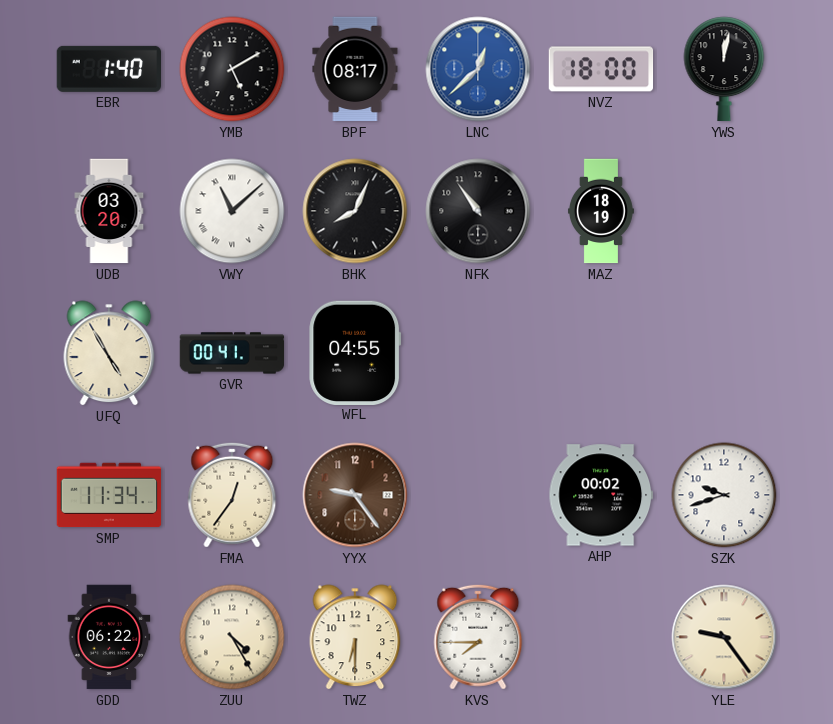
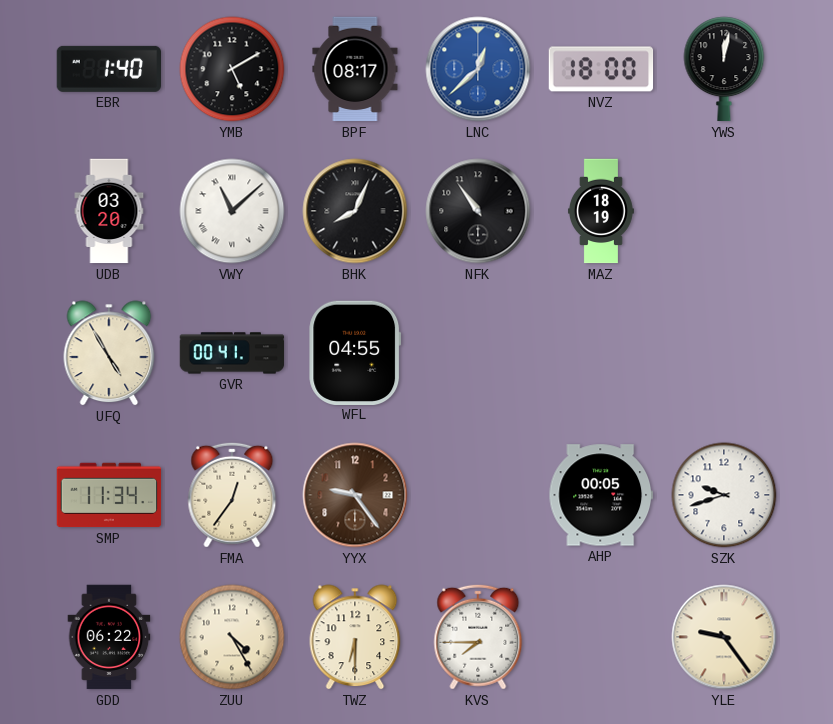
AHP: 00:02 -> 00:05
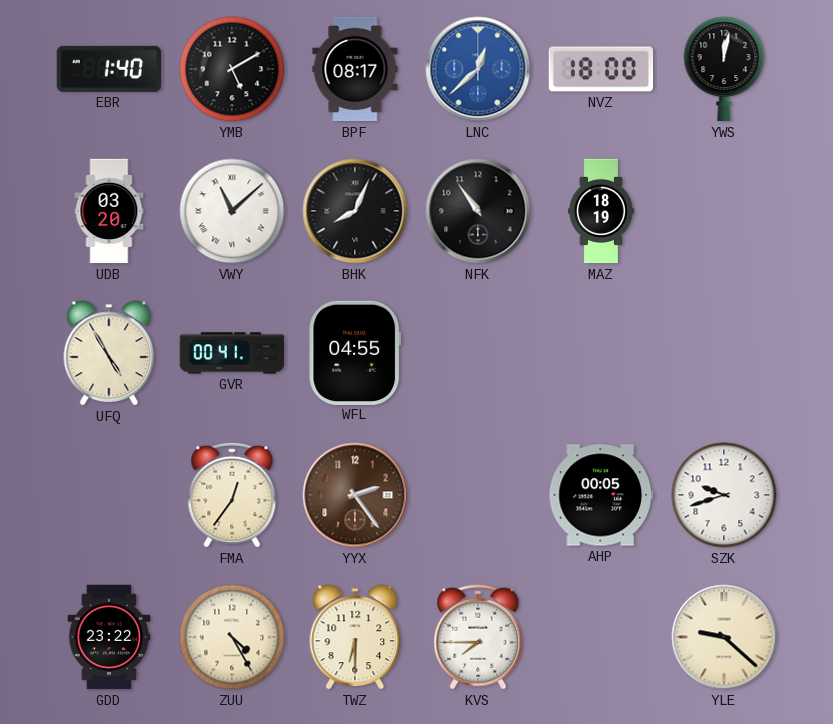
SMP: 11:34 -> none
YYX: 9:24 -> 2:24
GDD: 06:22 -> 23:22
YLE: 9:24 -> 9:22
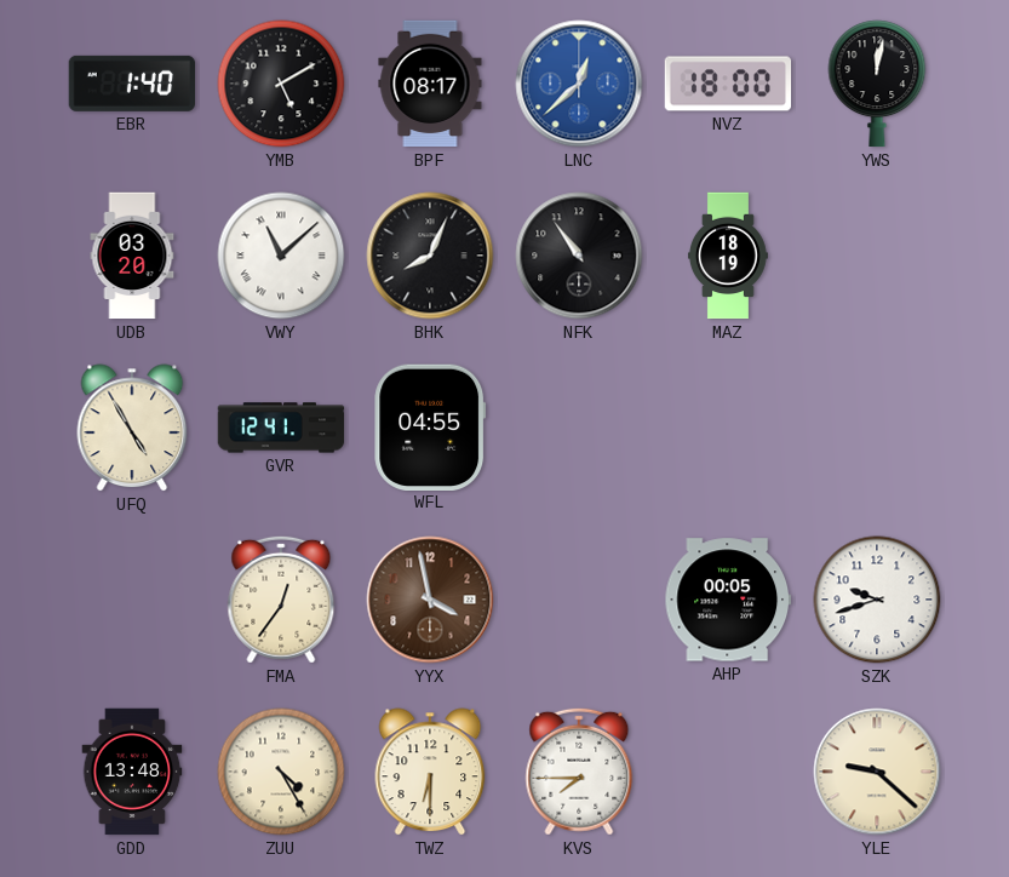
GVR: 00:41 -> 12:41
YYX: 2:24 -> 3:58
GDD: 23:22 -> 13:48
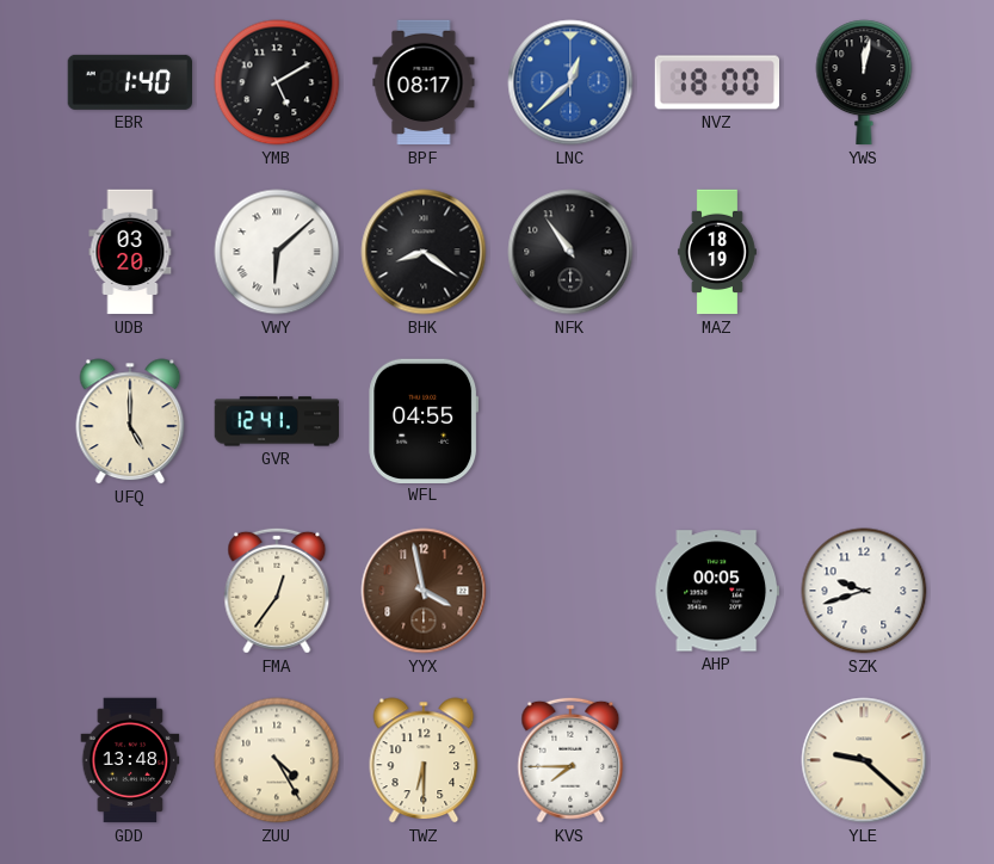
VWY: 11:08 -> 6:08
BHK: 8:04 -> 8:21
UFQ: 4:55 -> 5:00
